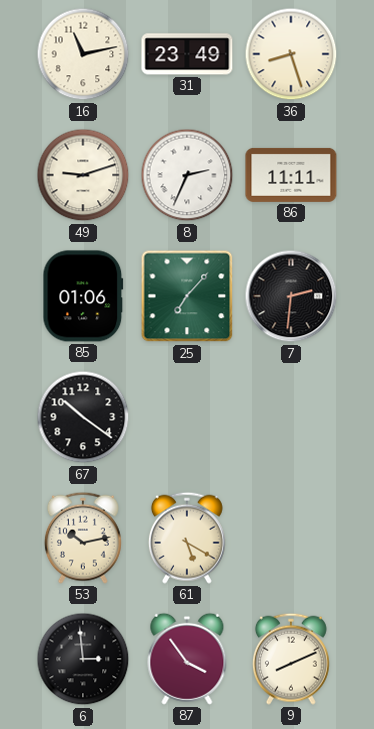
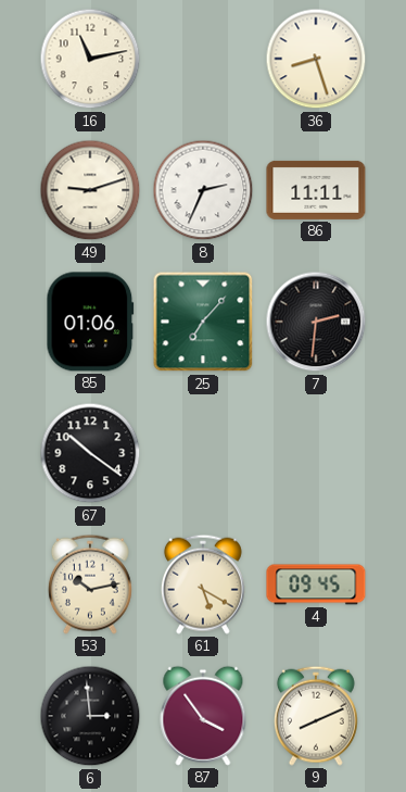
31: 23:49 -> none
4: none -> 09:45
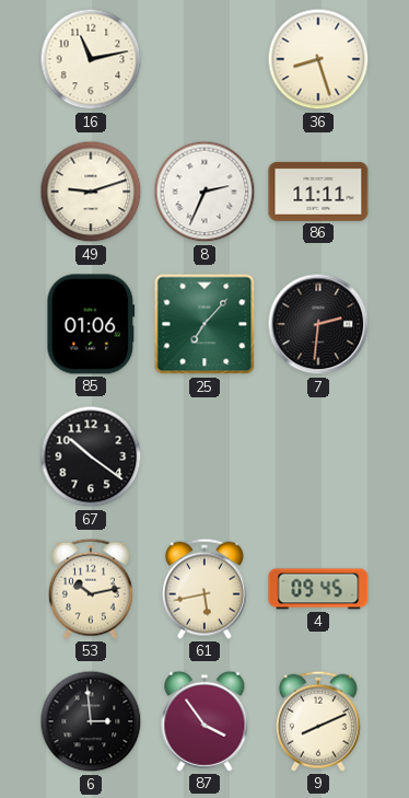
61: 5:20 -> 5:43
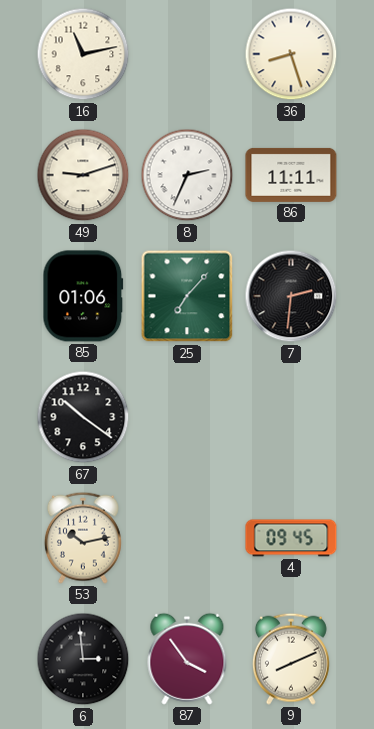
61: 5:43 -> none
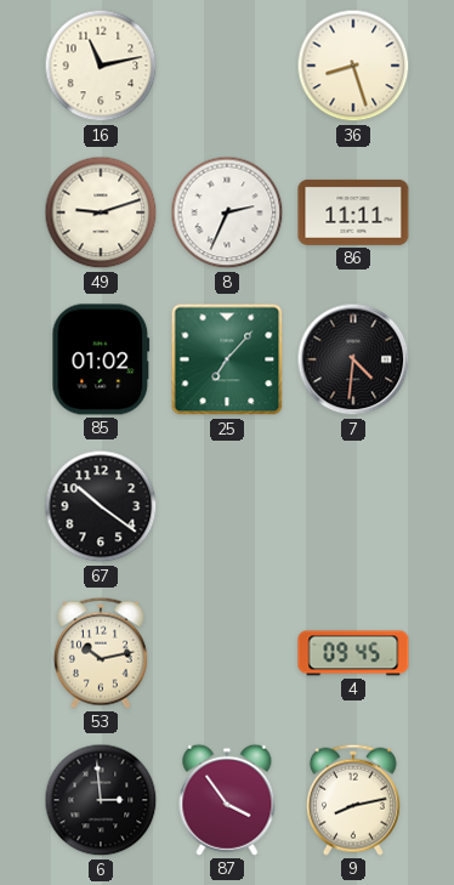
85: 01:06 -> 01:02
7: 2:31 -> 4:31
9: 8:11 -> 8:13
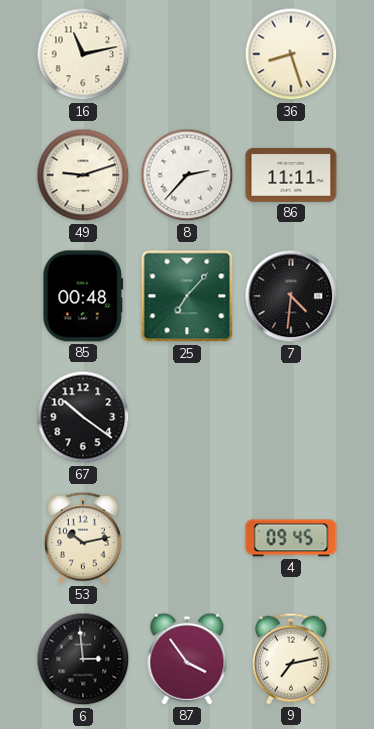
8: 2:34 -> 2:37
85: 01:02 -> 00:48
9: 8:13 -> 7:13
